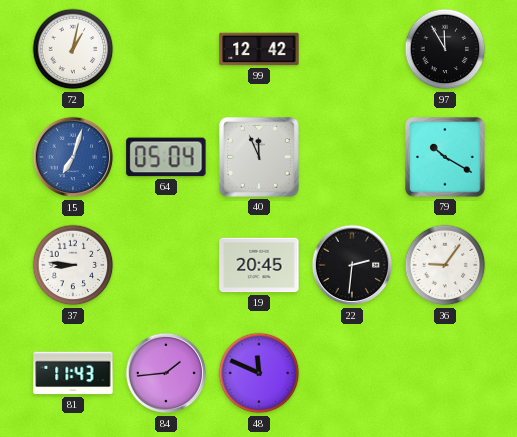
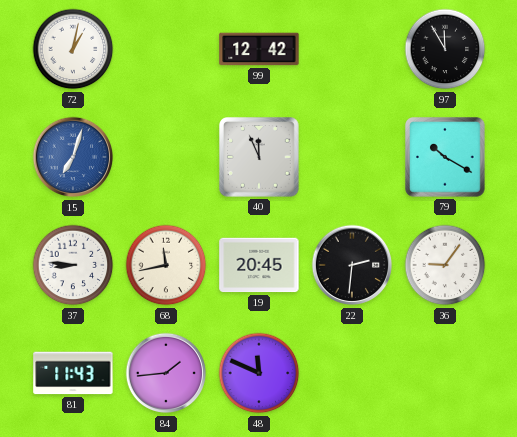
64: 05:04 -> none
68: none -> 11:43
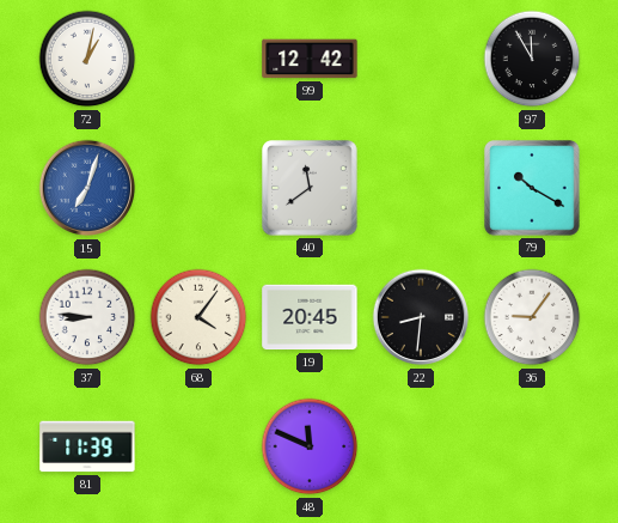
40: 11:56 -> 11:39
68: 11:43 -> 4:06
22: 2:31 -> 8:31
81: 11:43 -> 11:39
84: 1:44 -> none
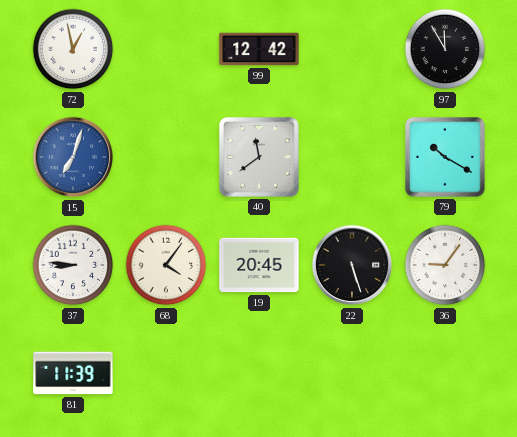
72: 1:02 -> 12:58
22: 8:31 -> 5:27
48: 11:49 -> none
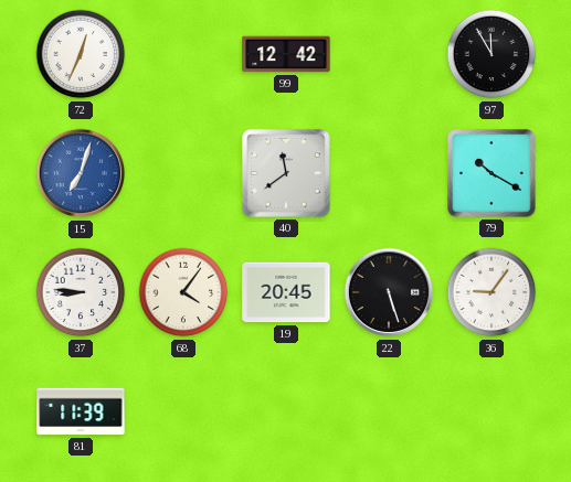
72: 12:58 -> 12:34
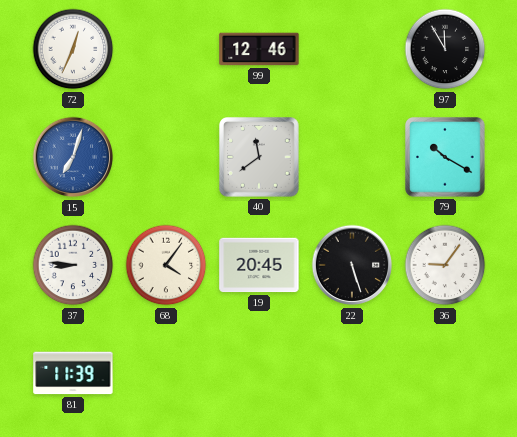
99: 12:42 -> 12:46
